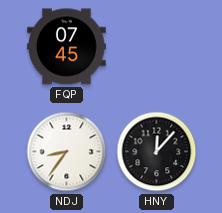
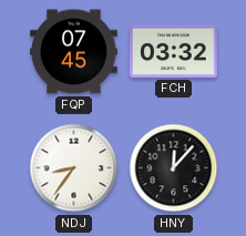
FCH: none -> 03:32
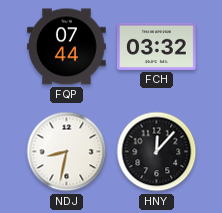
FQP: 07:45 -> 07:44
NDJ: 8:36 -> 8:32
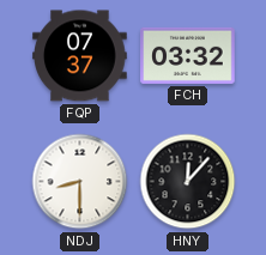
FQP: 07:44 -> 07:37
NDJ: 8:32 -> 8:30
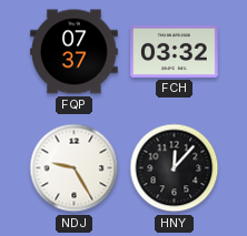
NDJ: 8:30 -> 9:25
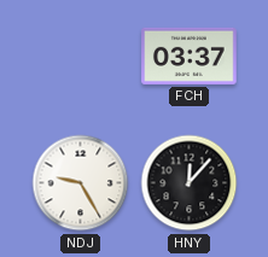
FQP: 07:37 -> none
FCH: 03:32 -> 03:37
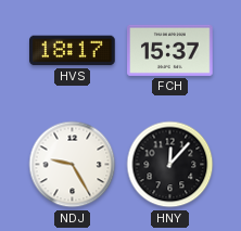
HVS: none -> 18:17
FCH: 03:37 -> 15:37
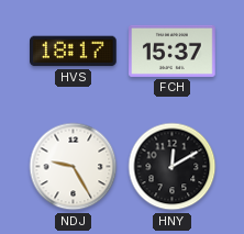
HNY: 12:07 -> 12:10
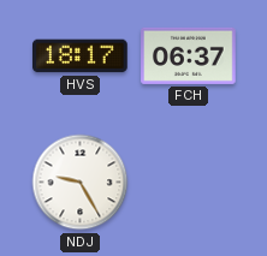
FCH: 15:37 -> 06:37
HNY: 12:10 -> none
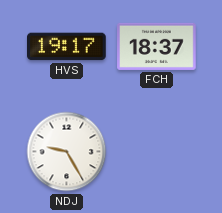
HVS: 18:17 -> 19:17
FCH: 06:37 -> 18:37
